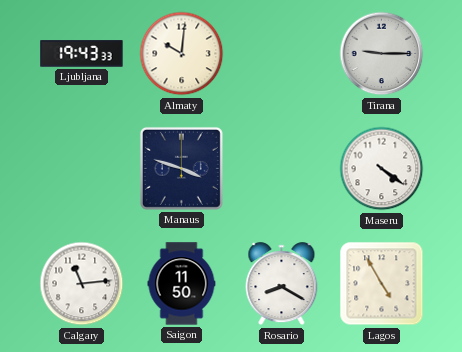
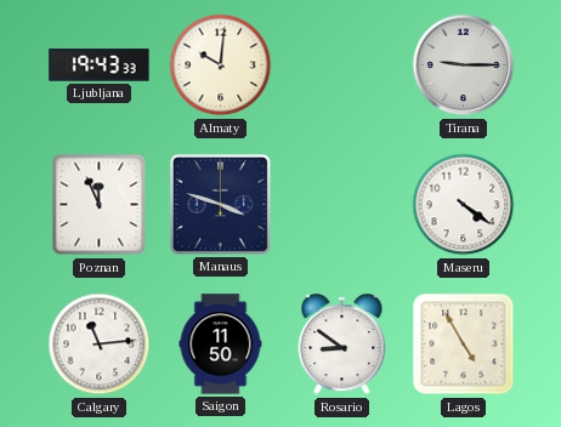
Poznan: none -> 11:56
Rosario: 8:20 -> 8:51
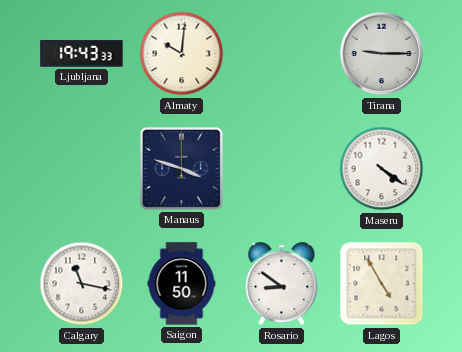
Poznan: 11:56 -> none
Calgary: 11:14 -> 11:17
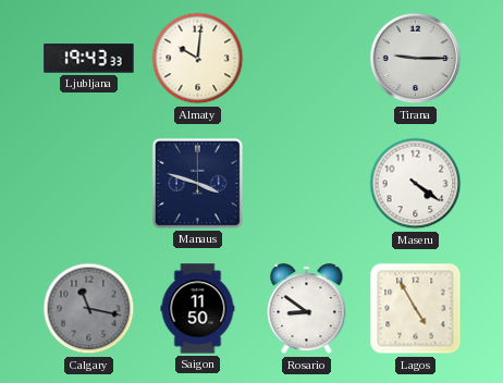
Calgary dial: white -> grey
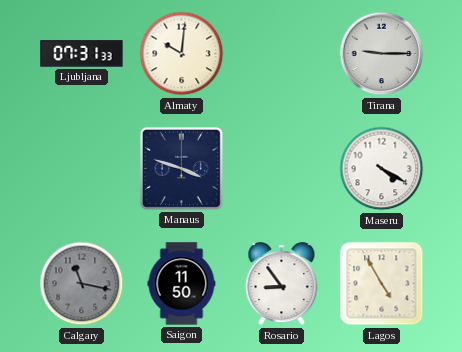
Ljubljana: 19:43 -> 07:31
Maseru: 4:21 -> 4:20
Rosario: 8:51 -> 8:54
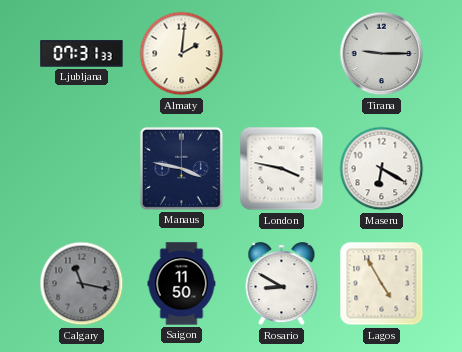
Almaty: 10:01 -> 2:01
Manaus: 3:48 -> 3:47
London: none -> 3:47
Maseru: 4:20 -> 6:20
Rosario: 8:54 -> 8:50
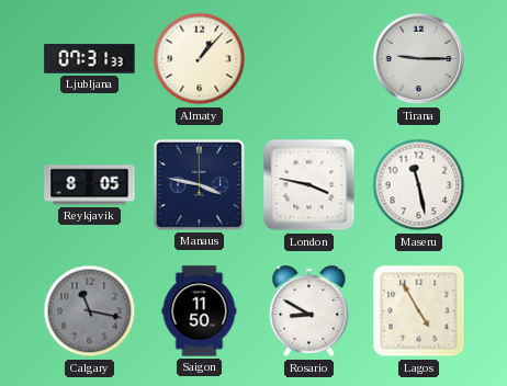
Almaty: 2:01 -> 1:07
Reykjavik: none -> 8:05
Maseru: 6:20 -> 11:28
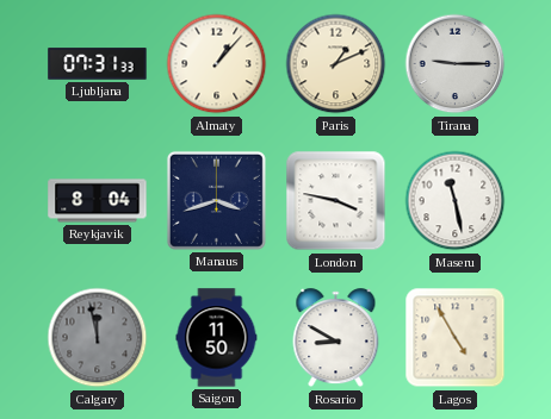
Paris: none -> 1:11
Reykjavik: 8:05 -> 8:04
Manaus: 3:47 -> 3:42
Calgary: 11:17 -> 11:58
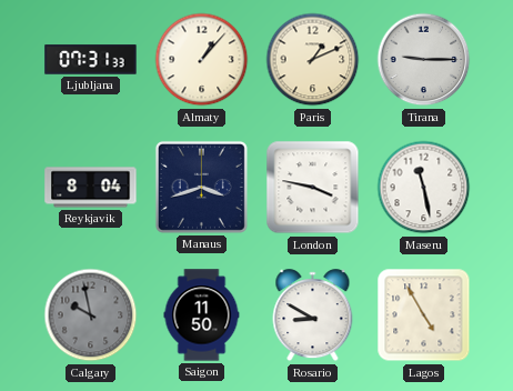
Calgary: 11:58 -> 9:58
